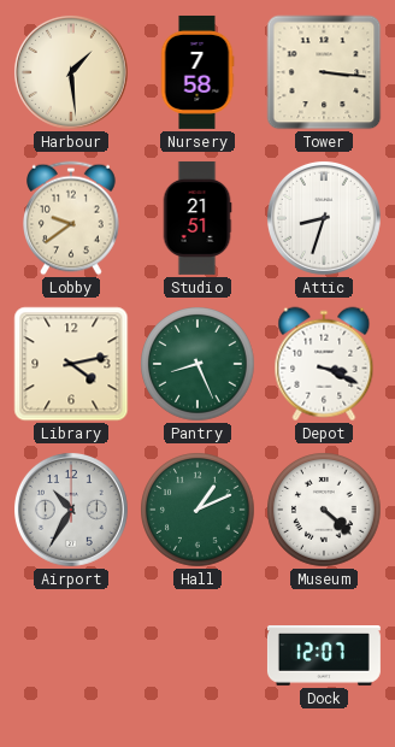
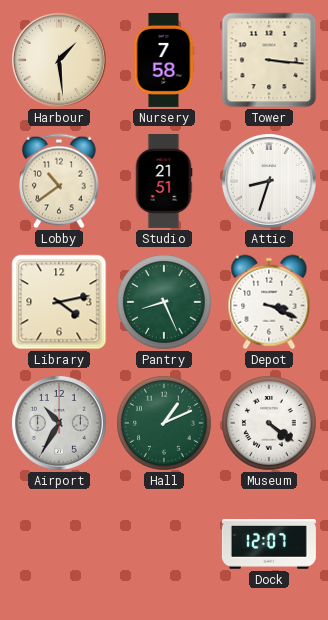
Lobby: 9:39 -> 10:39
Museum: 4:22 -> 4:21
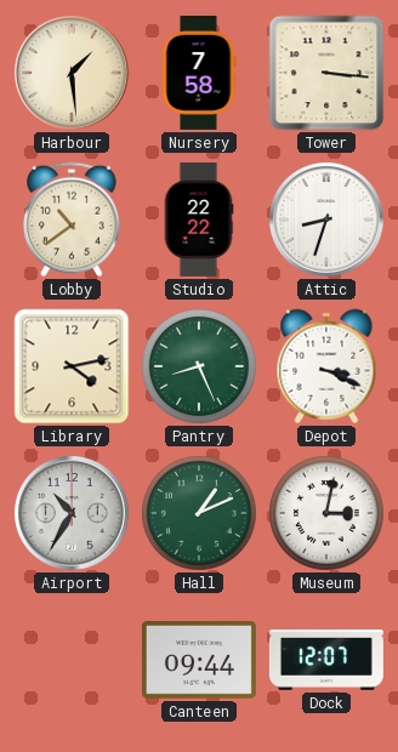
Studio: 21:51 -> 22:22
Museum: 4:21 -> 3:02
Canteen: none -> 09:44
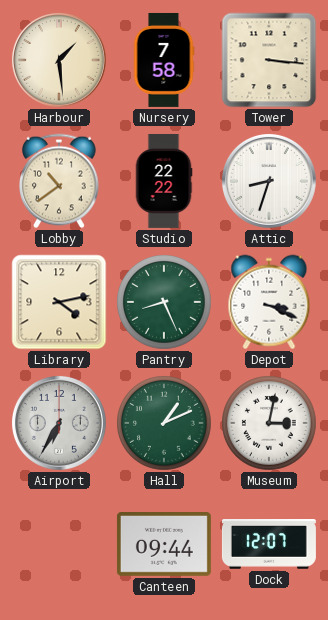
Airport: 10:35 -> 6:35
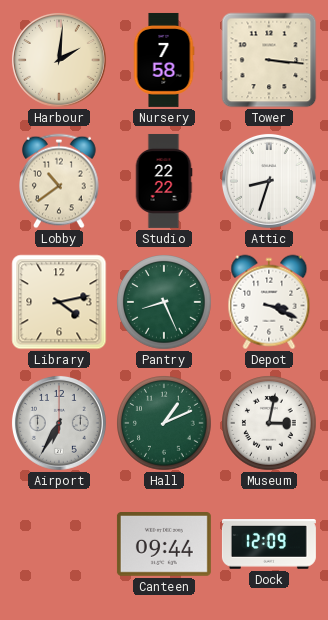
Harbour: 1:29 -> 2:01
Dock: 12:07 -> 12:09
